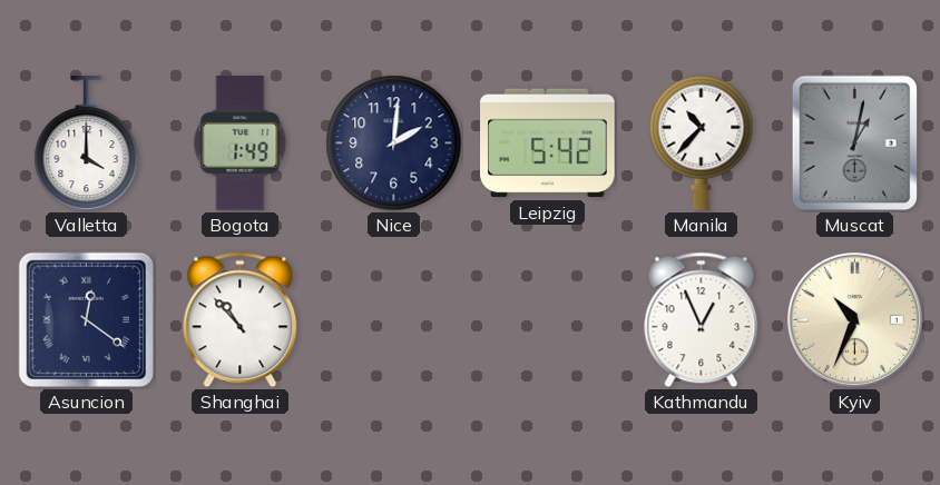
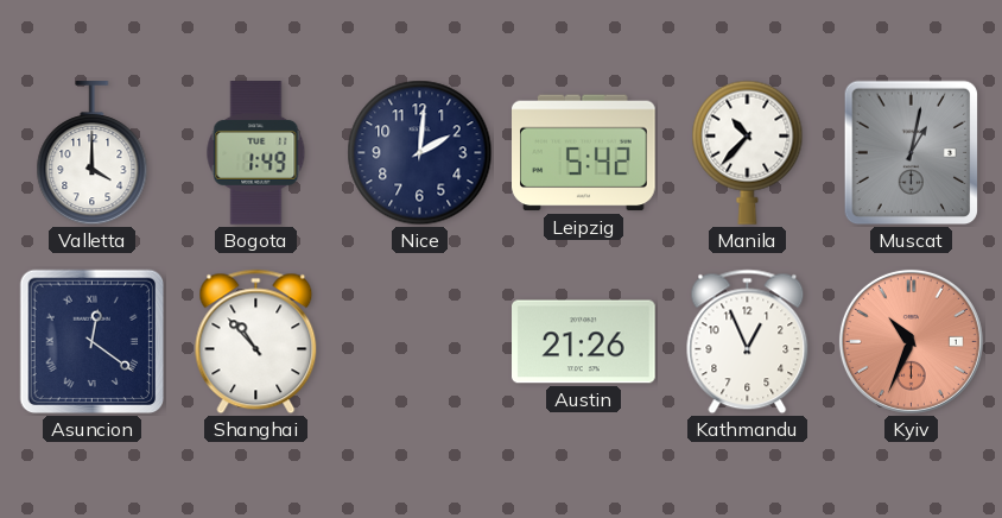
Austin: none -> 21:26
Kyiv dial: cream -> salmon
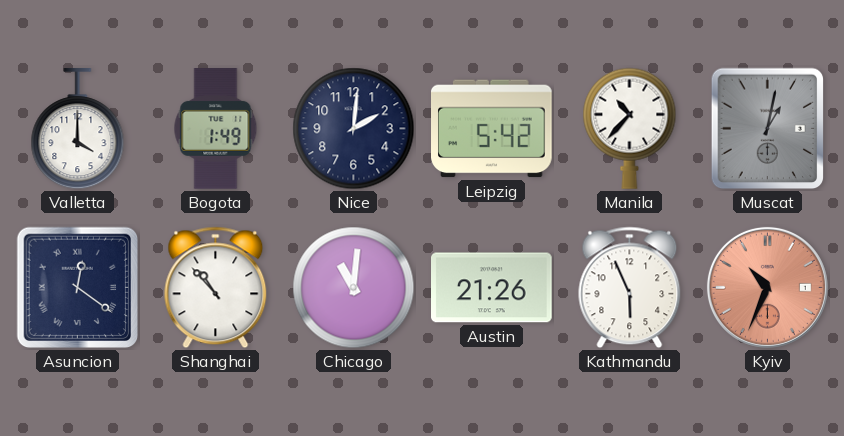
Chicago: none -> 11:01
Kathmandu: 12:56 -> 5:56
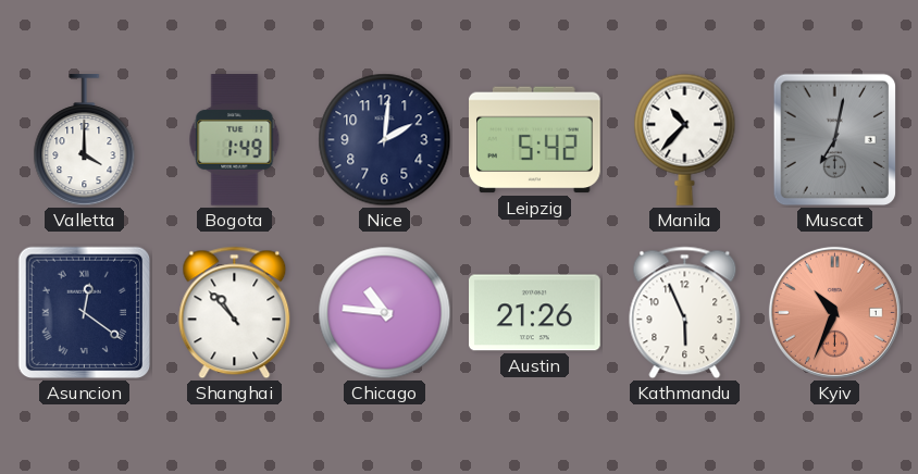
Muscat: 1:02 -> 7:02
Chicago: 11:01 -> 10:46
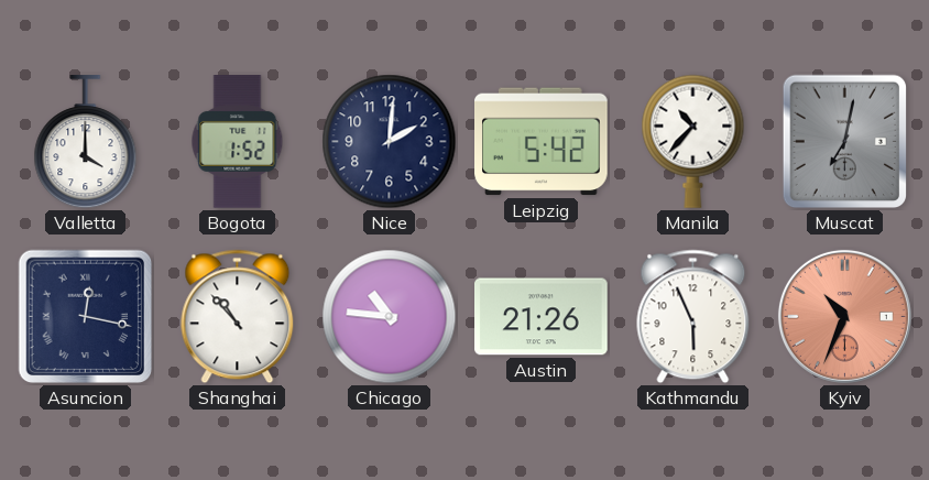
Bogota: 1:49 -> 1:52
Asuncion: 12:21 -> 12:17
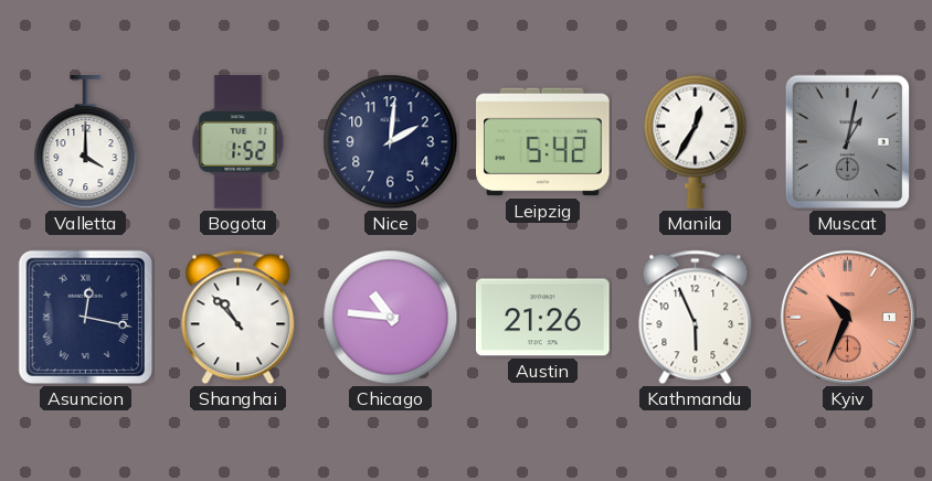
Manila: 10:37 -> 12:35
Muscat: 7:02 -> 1:02
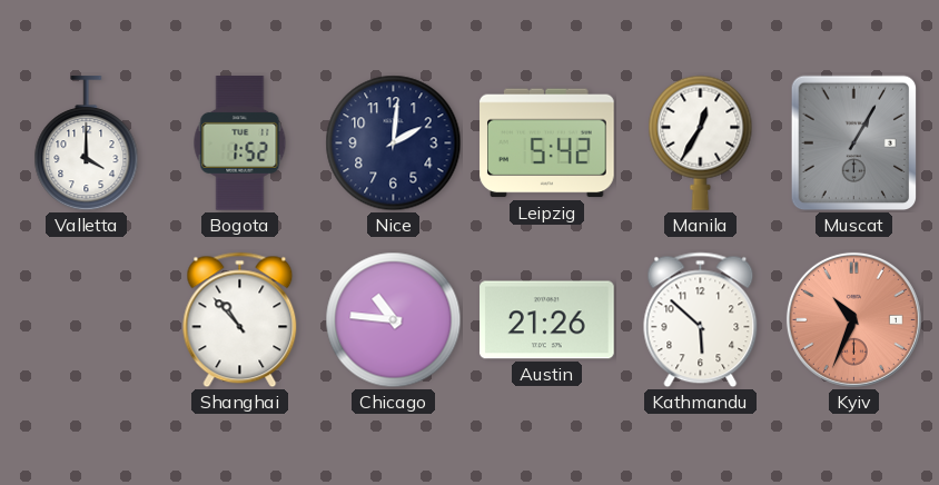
Muscat: 1:02 -> 1:05
Asuncion: 12:17 -> none
Kathmandu: 5:56 -> 5:52
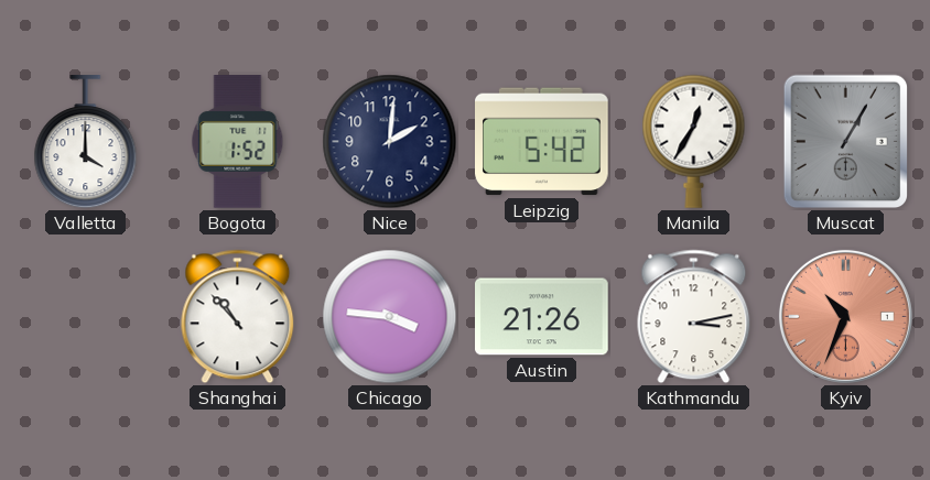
Chicago: 10:46 -> 3:46
Kathmandu: 5:52 -> 3:13
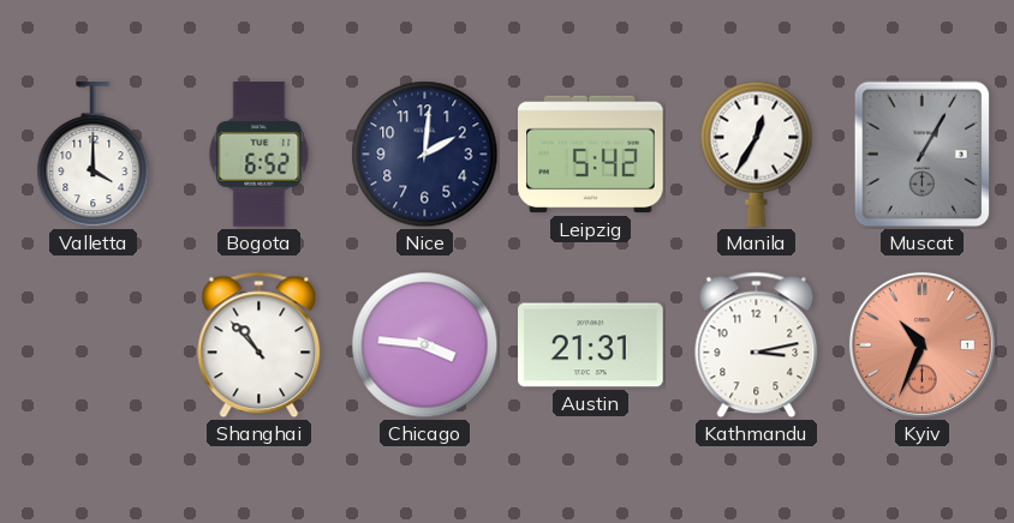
Bogota: 1:52 -> 6:52
Austin: 21:26 -> 21:31
